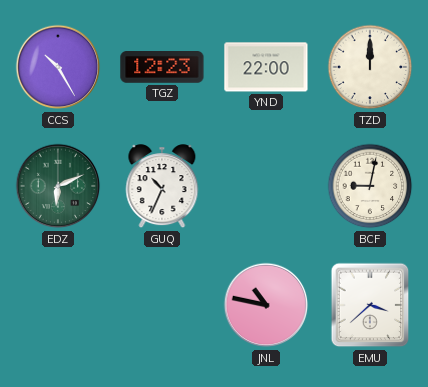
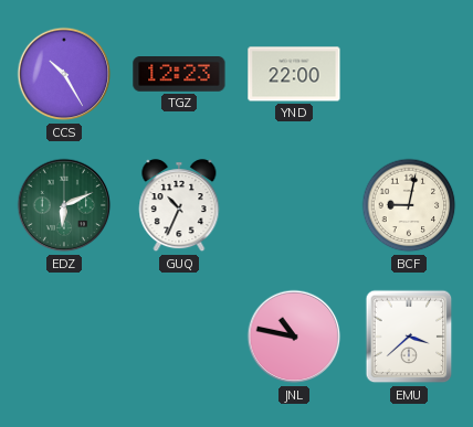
TZD: 12:00 -> none
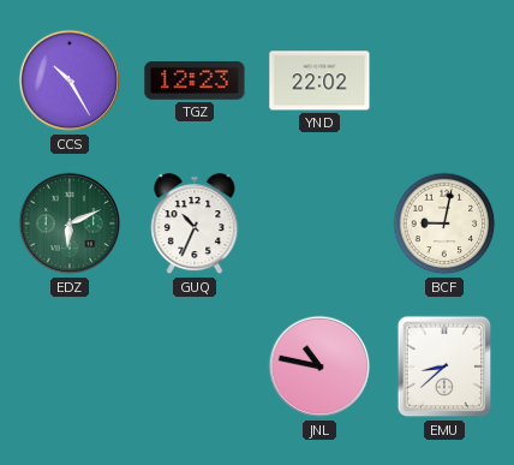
YND: 22:00 -> 22:02
EMU: 3:38 -> 8:38
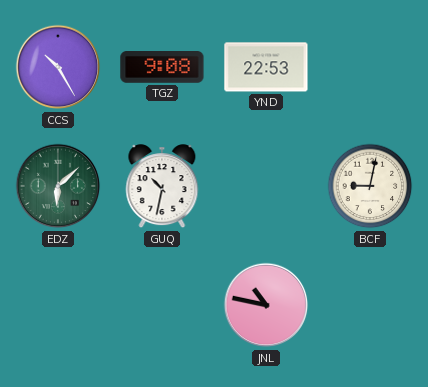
TGZ: 12:23 -> 9:08
YND: 22:02 -> 22:53
EDZ: 6:11 -> 6:08
GUQ: 10:34 -> 10:32
EMU: 8:38 -> none
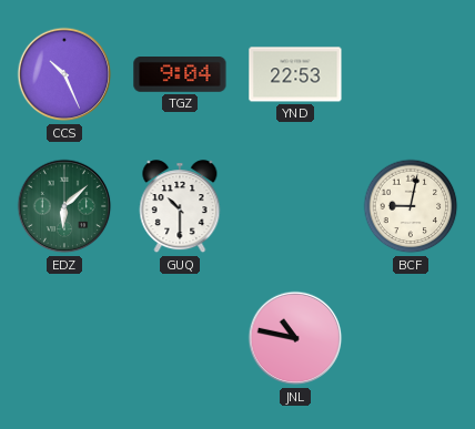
CCS: 10:25 -> 10:26
TGZ: 9:08 -> 9:04
GUQ: 10:32 -> 10:30
